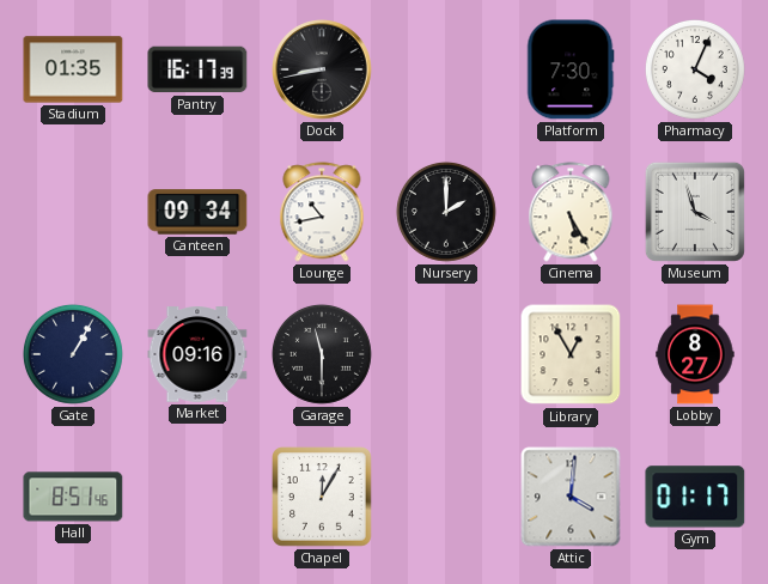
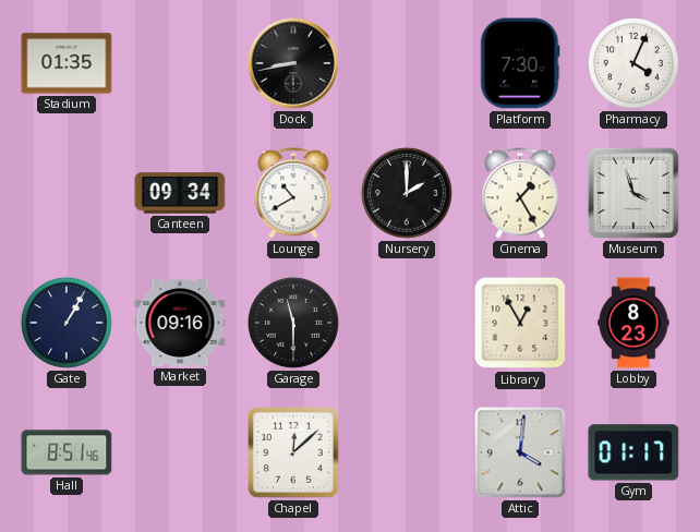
Pantry: 16:17 -> none
Lounge: 10:43 -> 10:40
Cinema: 5:25 -> 1:25
Lobby: 8:27 -> 8:23
Chapel: 12:05 -> 12:08
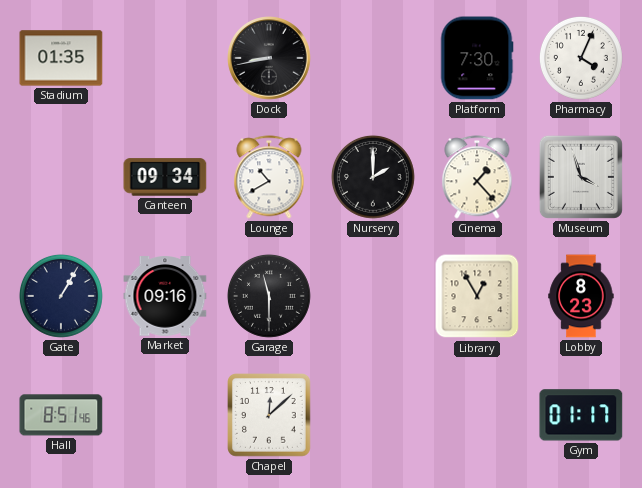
Cinema: 1:25 -> 1:23
Attic: 4:01 -> none
